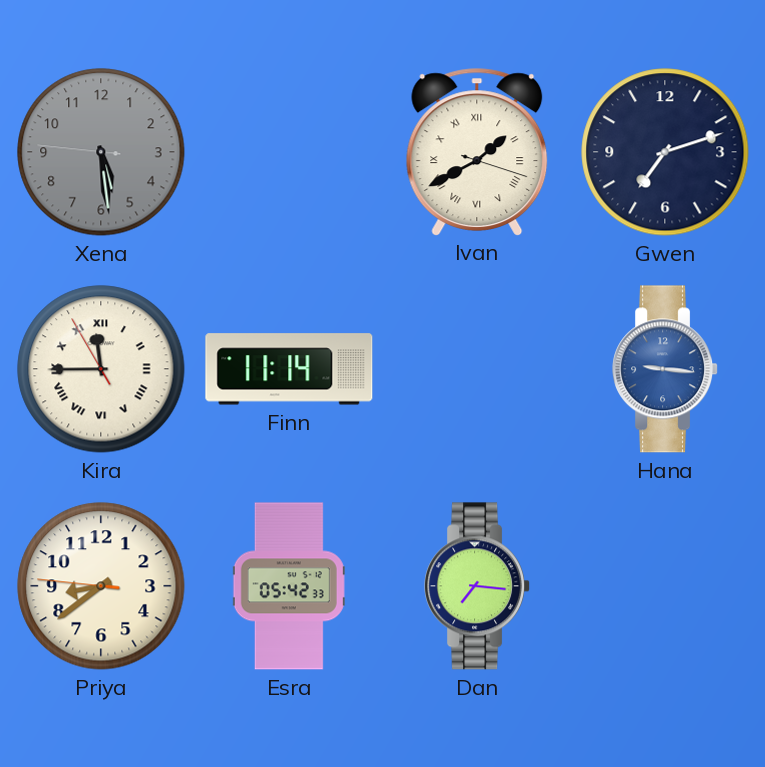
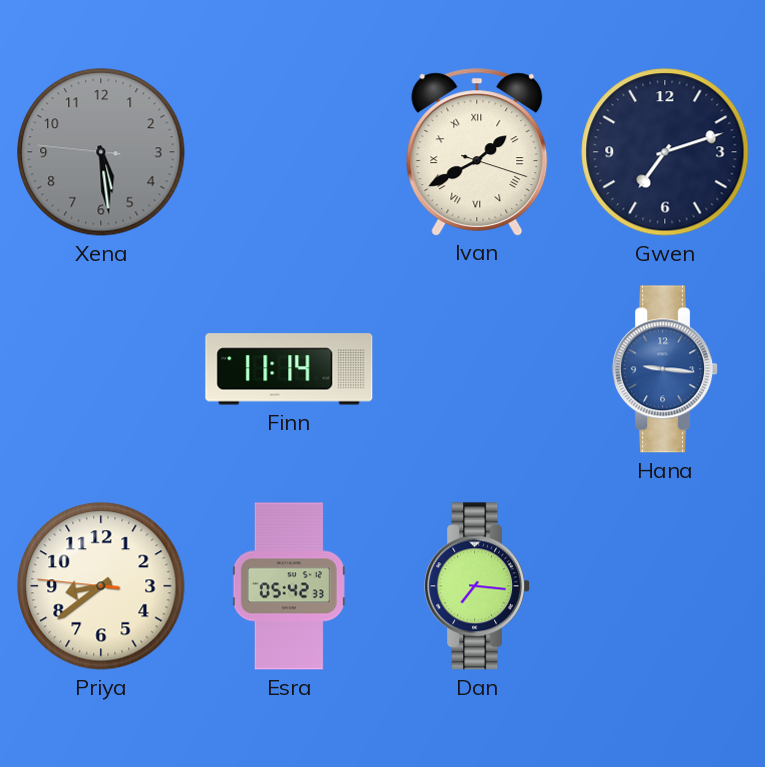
Kira: 11:44 -> none
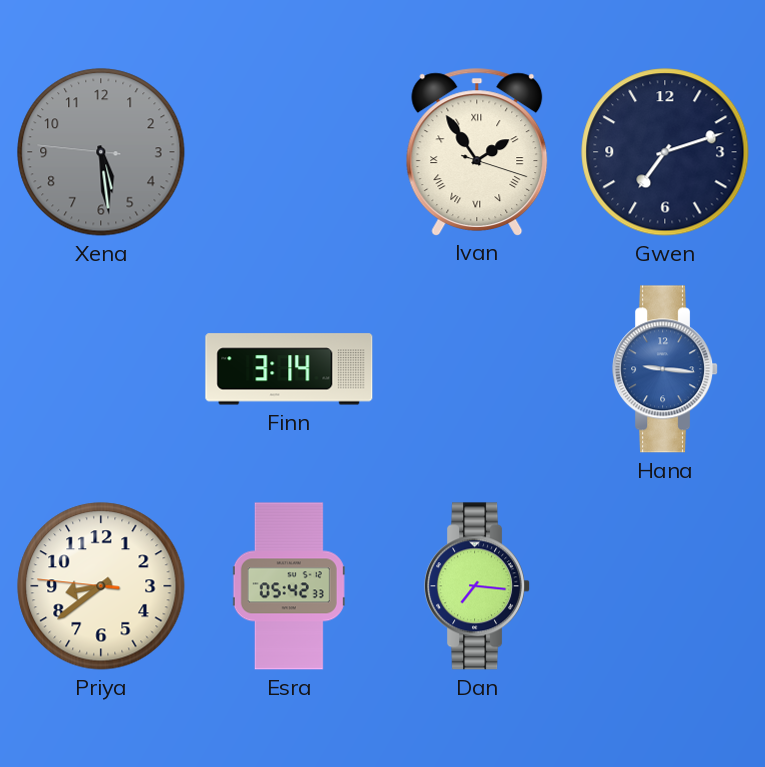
Ivan: 1:40 -> 1:54
Finn: 11:14 -> 3:14
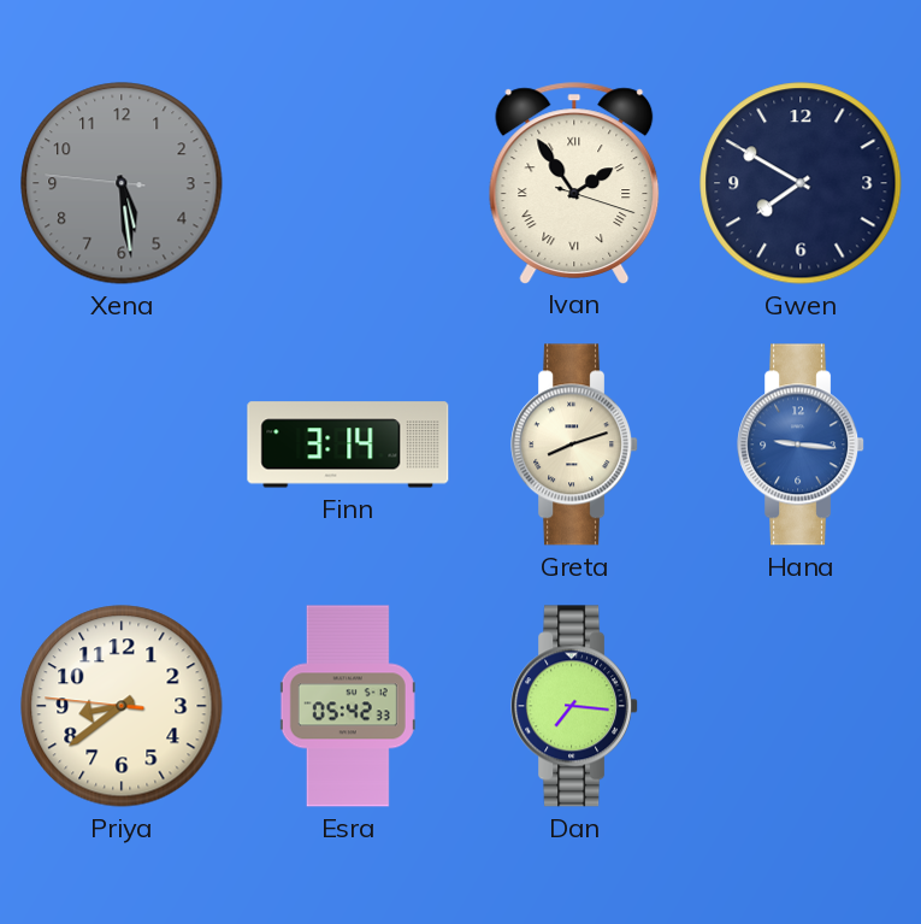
Gwen: 7:12 -> 7:50
Greta: none -> 8:12
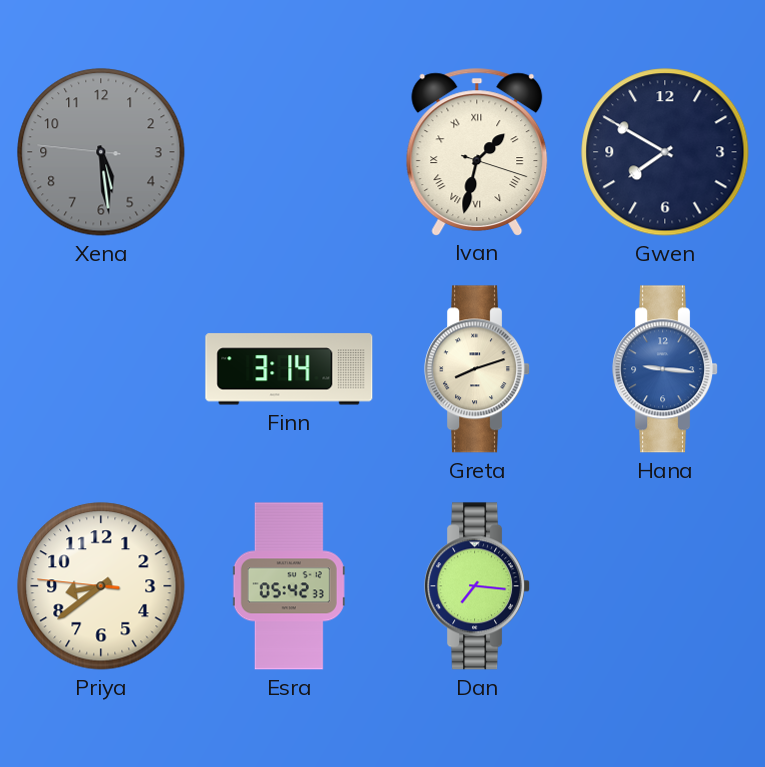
Ivan: 1:54 -> 1:32
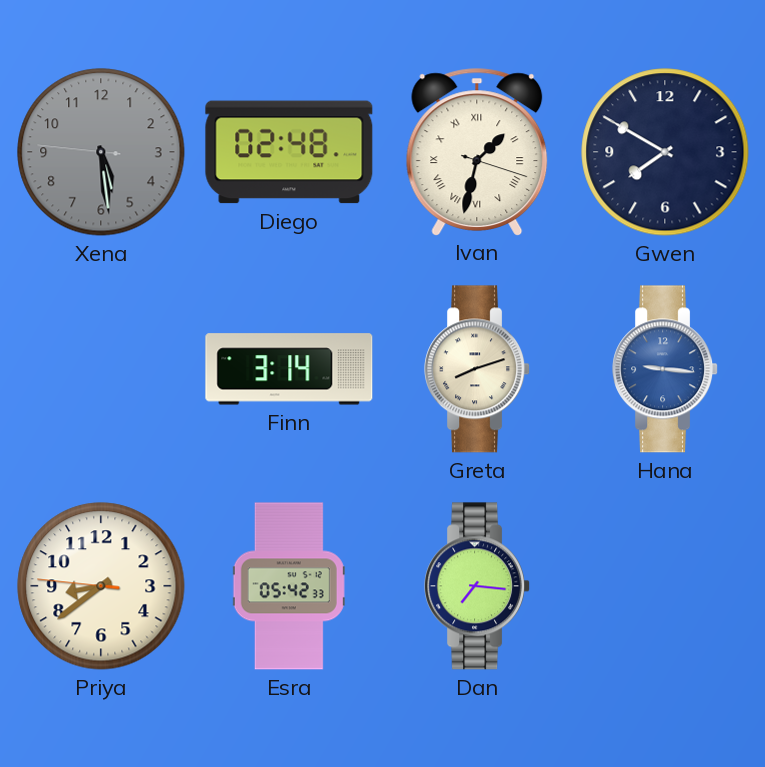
Diego: none -> 02:48
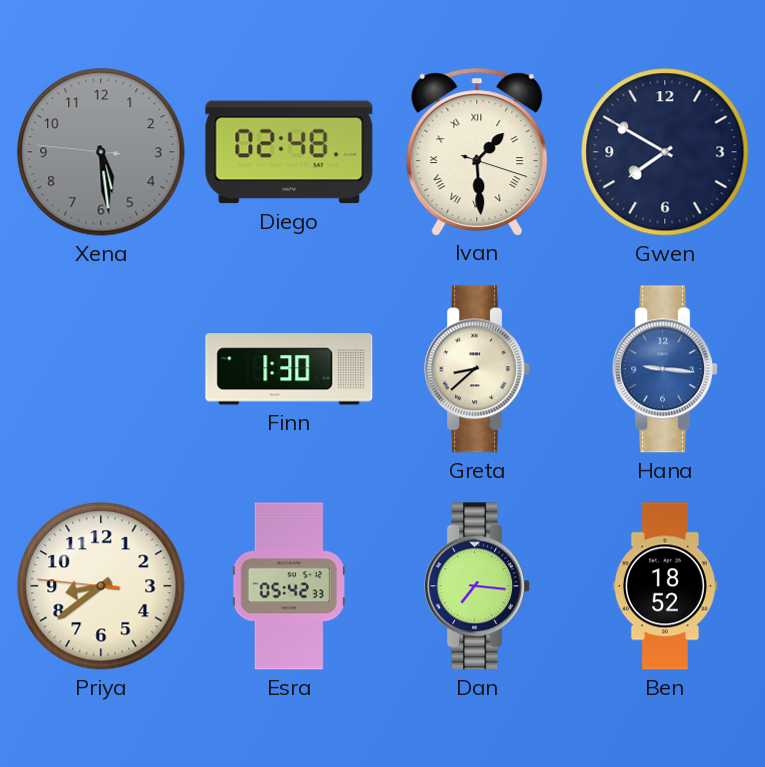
Ivan: 1:32 -> 1:29
Finn: 3:14 -> 1:30
Greta: 8:12 -> 8:38
Ben: none -> 18:52
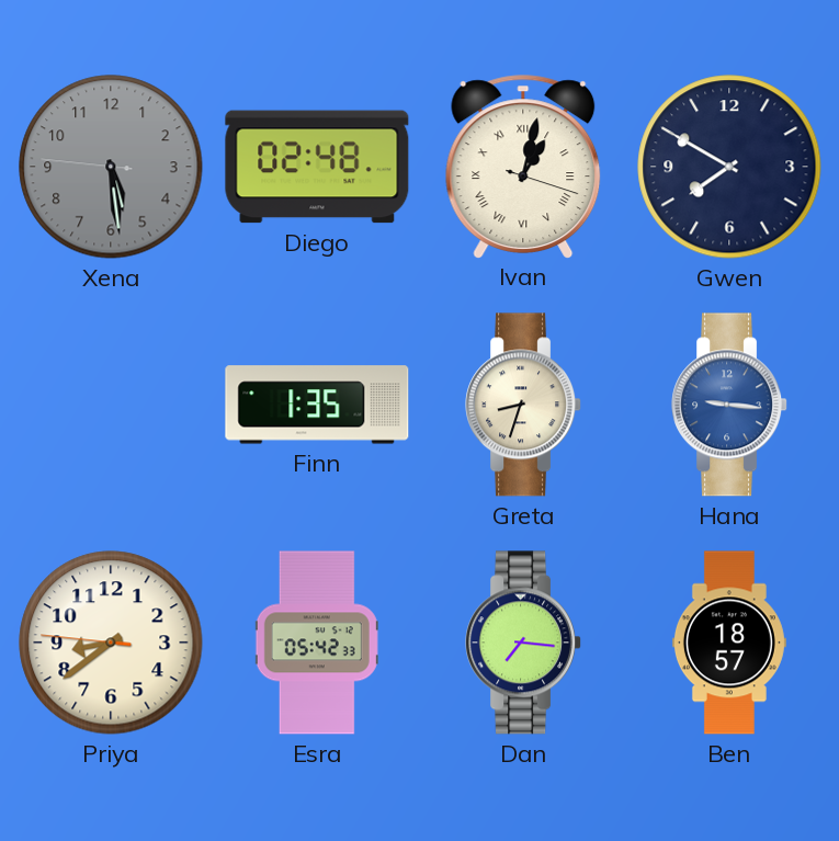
Ivan: 1:29 -> 1:02
Finn: 1:30 -> 1:35
Greta: 8:38 -> 8:33
Ben: 18:52 -> 18:57
